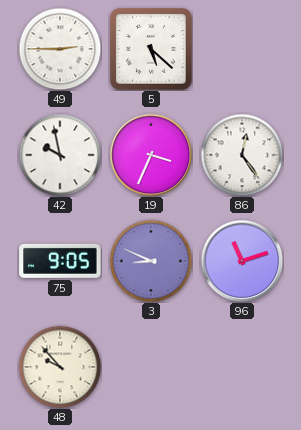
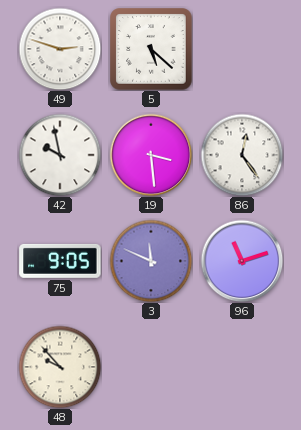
49: 2:45 -> 2:48
19: 3:34 -> 3:29
3: 8:49 -> 11:49
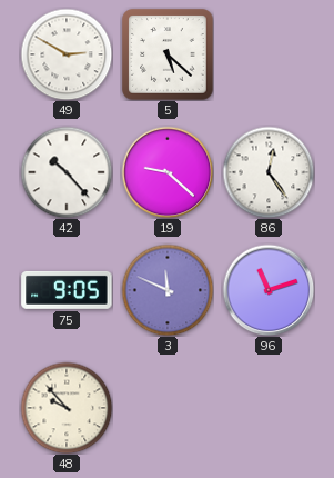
49: 2:48 -> 2:50
42: 9:58 -> 10:23
19: 3:29 -> 9:22
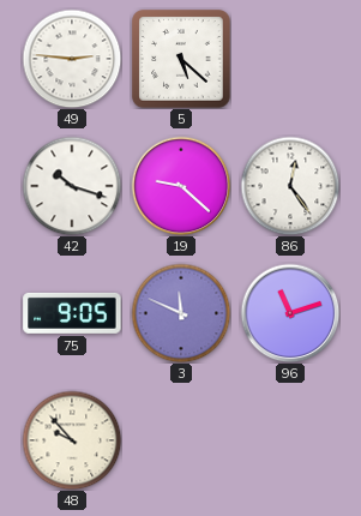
49: 2:50 -> 2:46
42: 10:23 -> 10:18
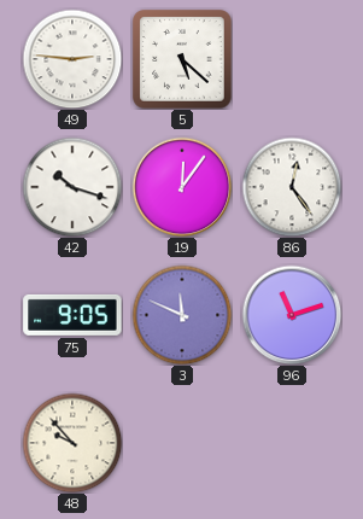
19: 9:22 -> 12:06
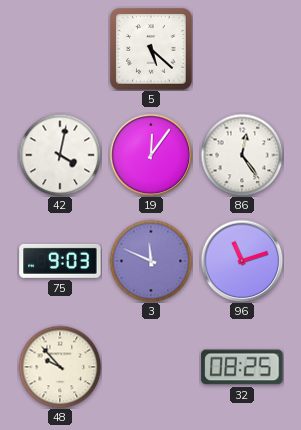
49: 2:46 -> none
42: 10:18 -> 4:02
75: 9:05 -> 9:03
32: none -> 08:25
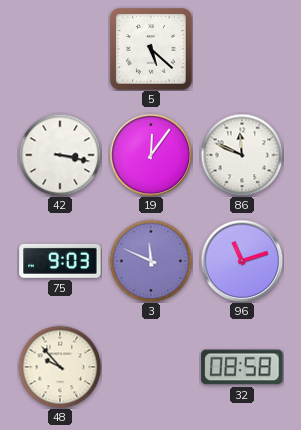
42: 4:02 -> 3:17
86: 12:24 -> 11:49
32: 08:25 -> 08:58
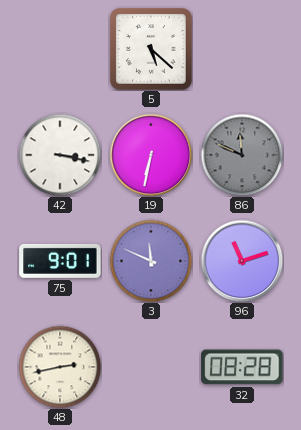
19: 12:06 -> 6:32
86 dial: white -> grey
75: 9:03 -> 9:01
48: 9:53 -> 2:43
32: 08:58 -> 08:28
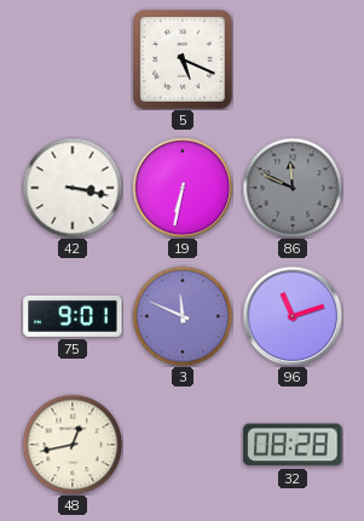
5: 5:22 -> 5:19
48: 2:43 -> 12:43
